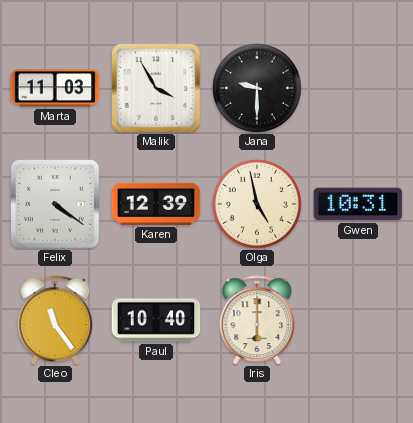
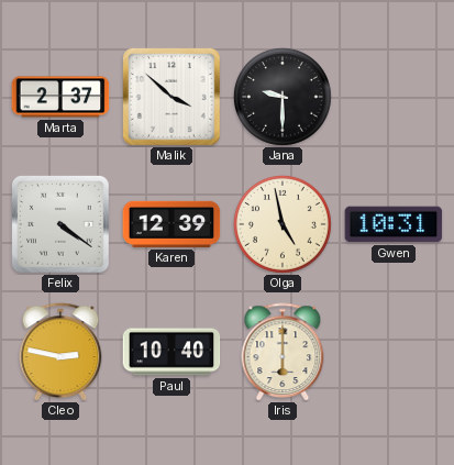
Marta: 11:03 -> 2:37
Malik: 3:55 -> 3:52
Cleo: 11:24 -> 2:47
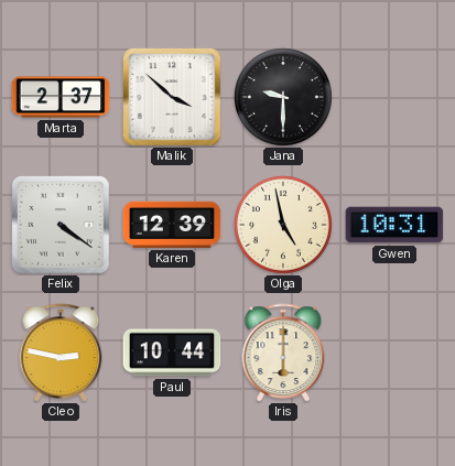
Paul: 10:40 -> 10:44
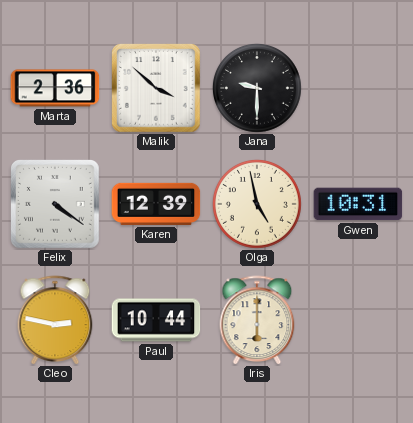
Marta: 2:37 -> 2:36
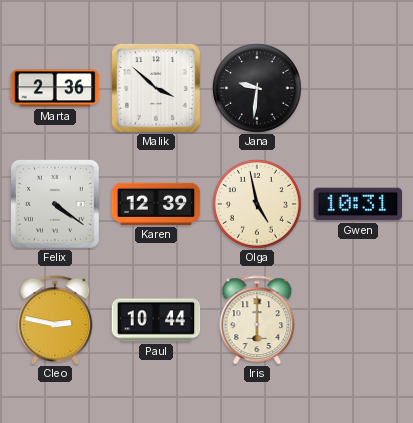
Jana: 9:30 -> 9:31
